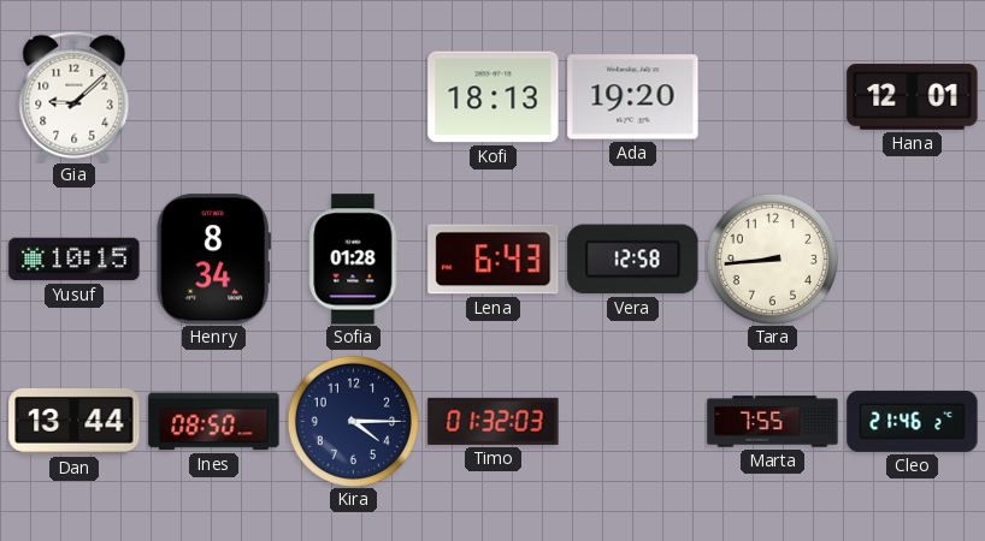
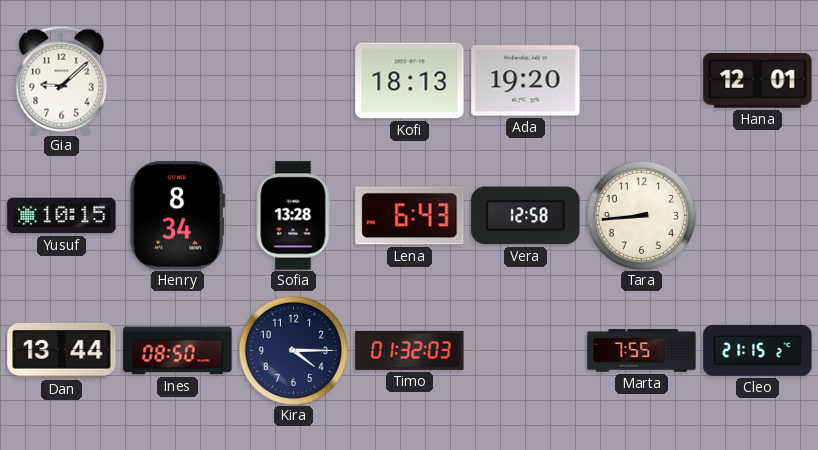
Sofia: 01:28 -> 13:28
Cleo: 21:46 -> 21:15
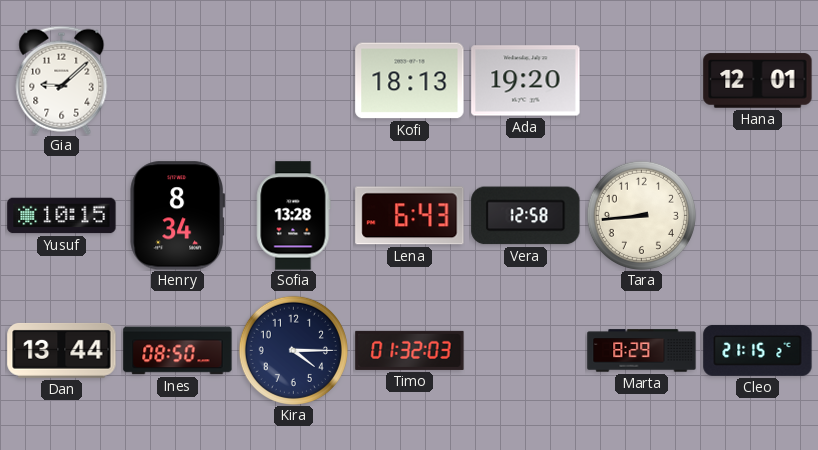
Marta: 7:55 -> 8:29
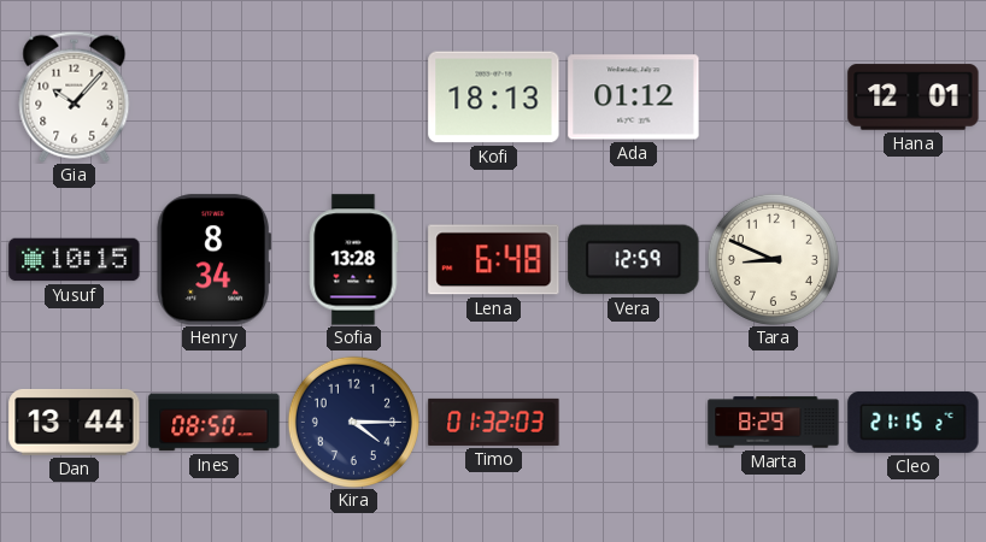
Gia: 9:08 -> 10:07
Ada: 19:20 -> 01:12
Lena: 6:43 -> 6:48
Vera: 12:58 -> 12:59
Tara: 8:44 -> 8:49
